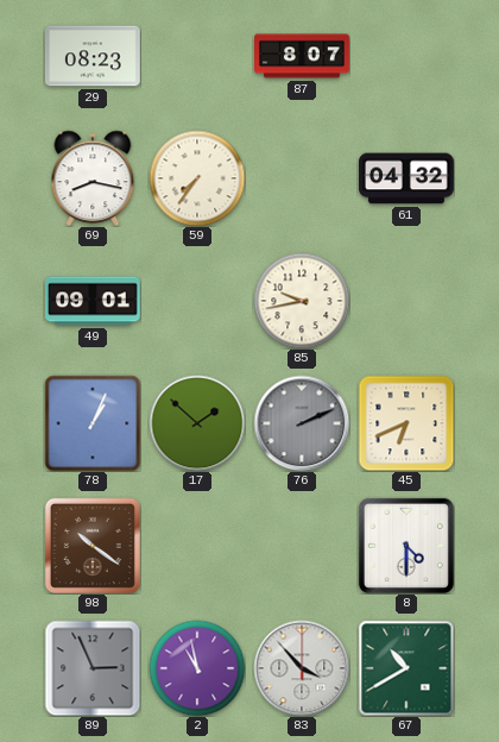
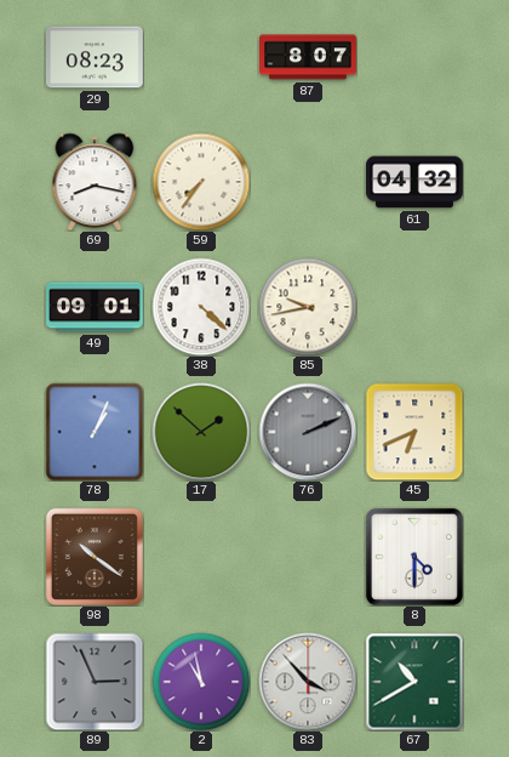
38: none -> 4:22
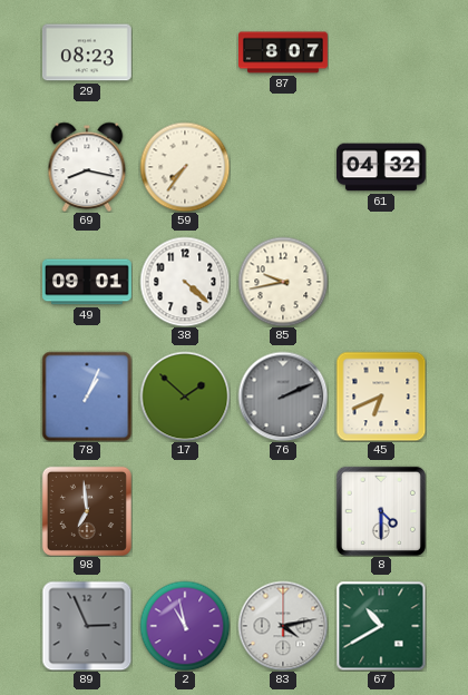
98: 10:21 -> 6:59
83: 3:53 -> 4:13
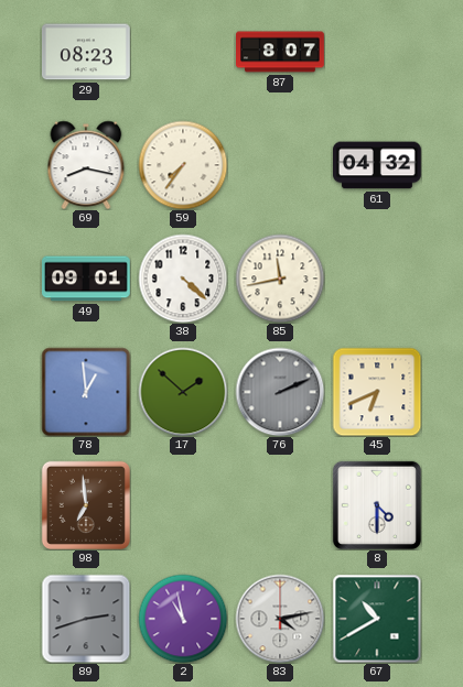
85: 9:43 -> 11:43
78: 1:04 -> 12:59
89: 2:56 -> 2:42
